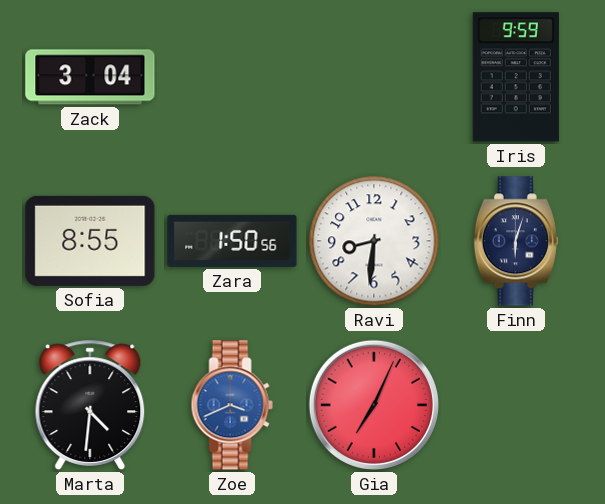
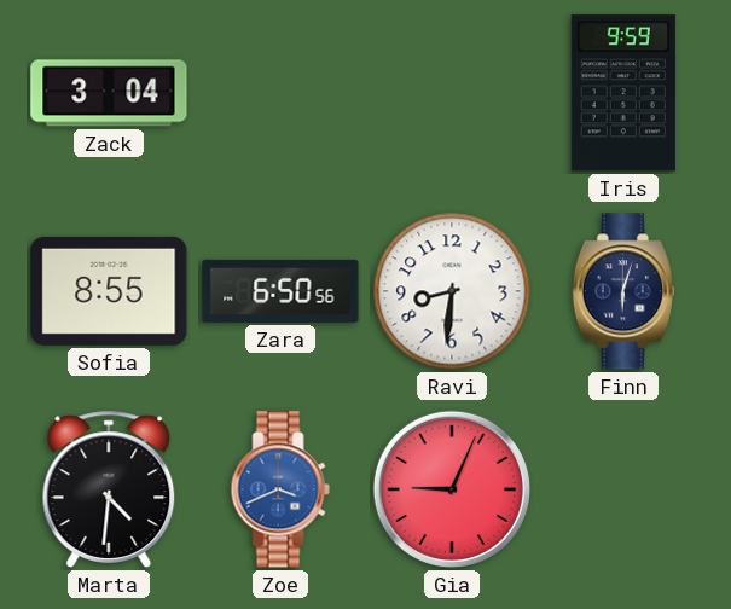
Zara: 1:50 -> 6:50
Gia: 7:04 -> 9:04
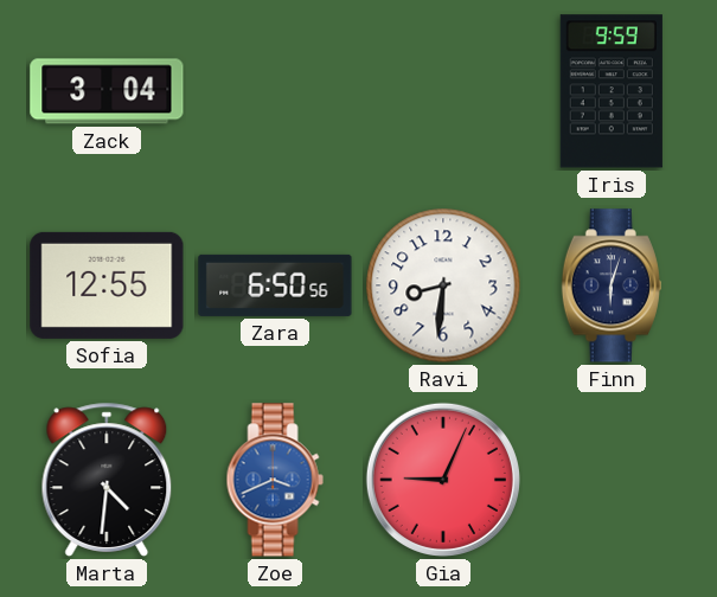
Sofia: 8:55 -> 12:55
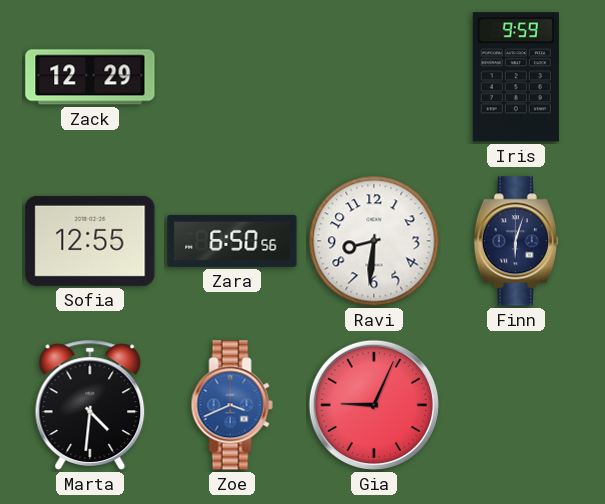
Zack: 3:04 -> 12:29
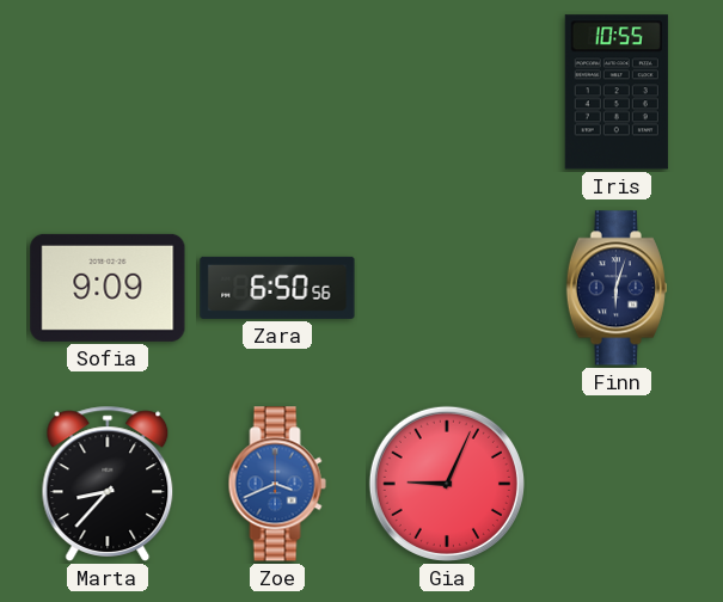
Zack: 12:29 -> none
Iris: 9:59 -> 10:55
Sofia: 12:55 -> 9:09
Ravi: 8:31 -> none
Marta: 4:31 -> 8:37
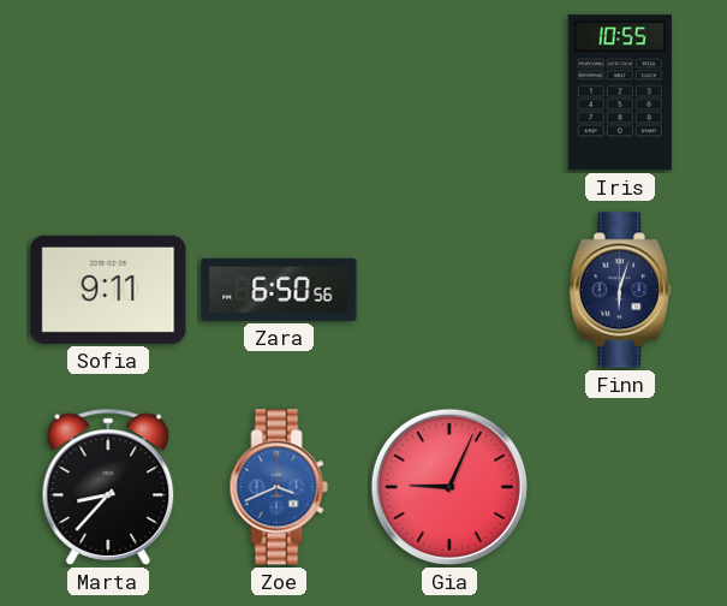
Sofia: 9:09 -> 9:11
